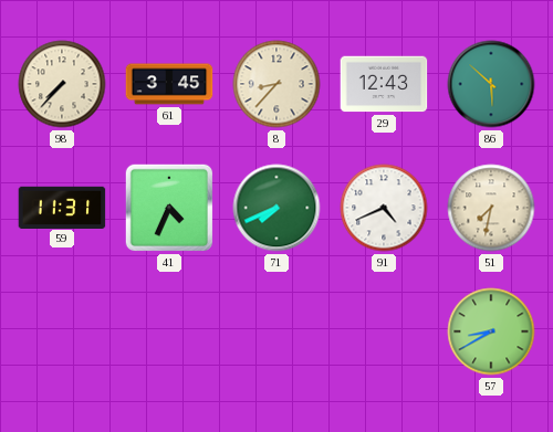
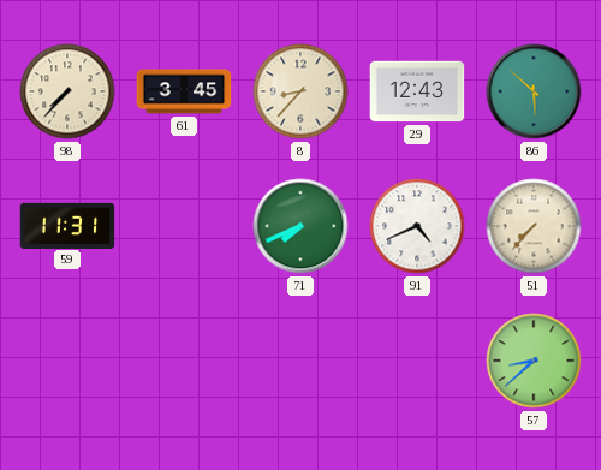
41: 4:34 -> none
51: 7:32 -> 7:37
57: 8:40 -> 8:38
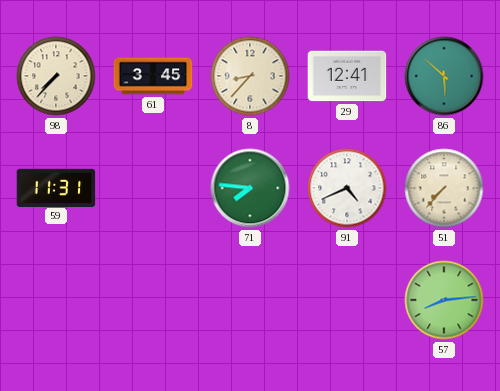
29: 12:43 -> 12:41
71: 7:41 -> 7:46
57: 8:38 -> 8:14
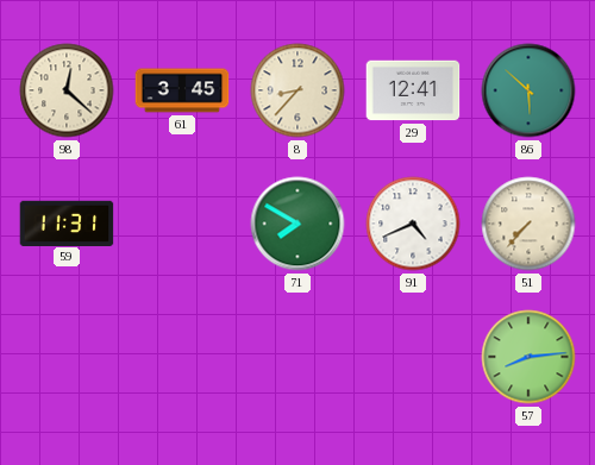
98: 7:37 -> 12:22
71: 7:46 -> 7:50
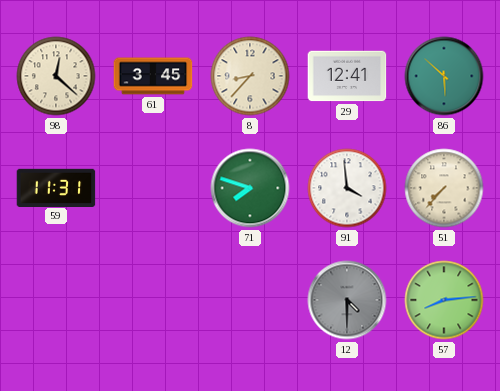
71: 7:50 -> 7:48
91: 4:41 -> 3:59
12: none -> 4:30
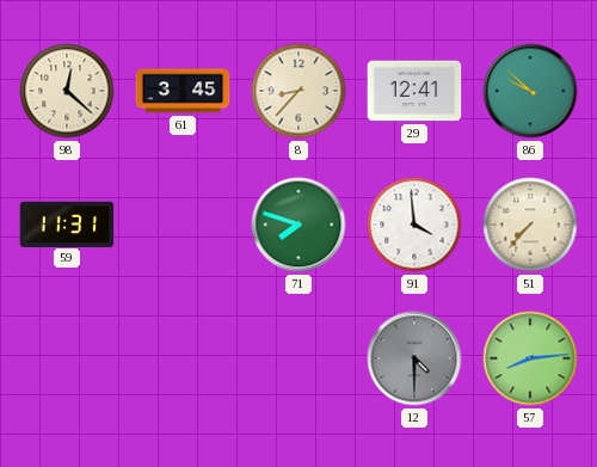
86: 5:52 -> 9:52
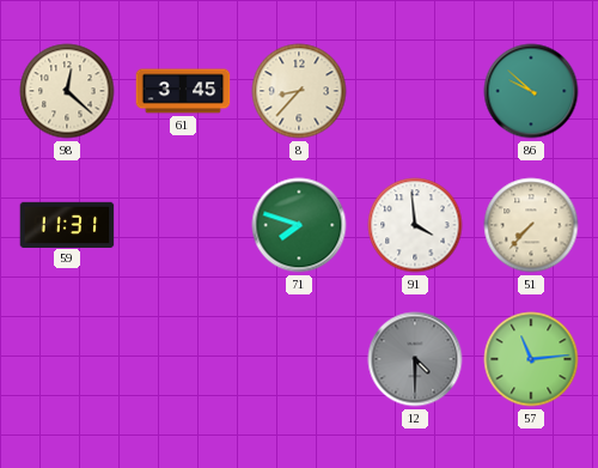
29: 12:41 -> none
57: 8:14 -> 11:14
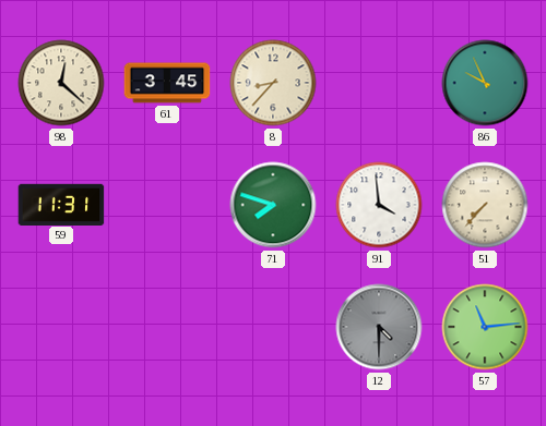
86: 9:52 -> 9:56
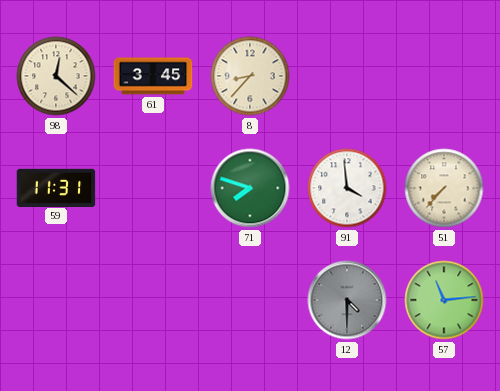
86: 9:56 -> none
